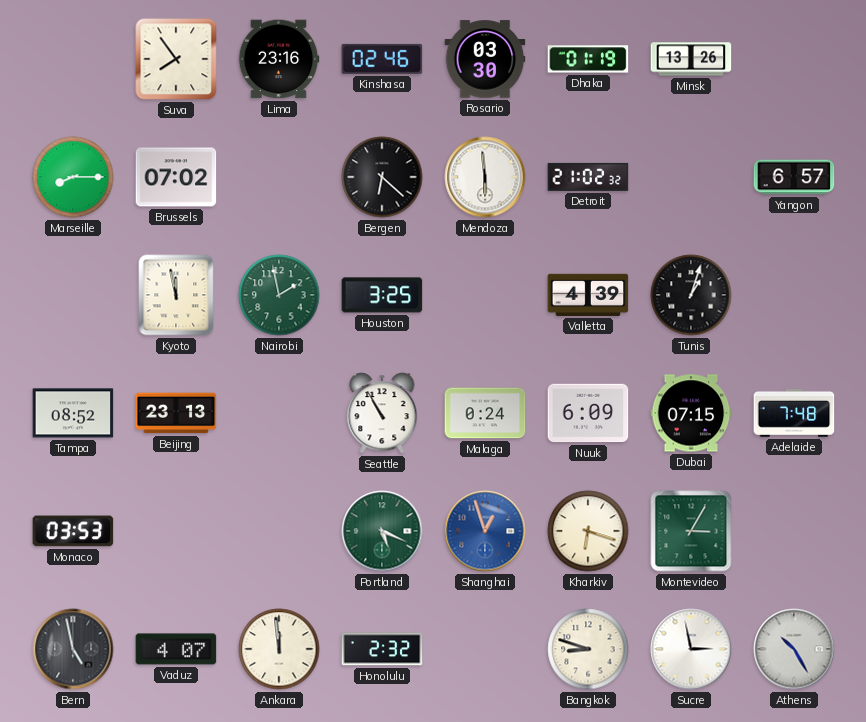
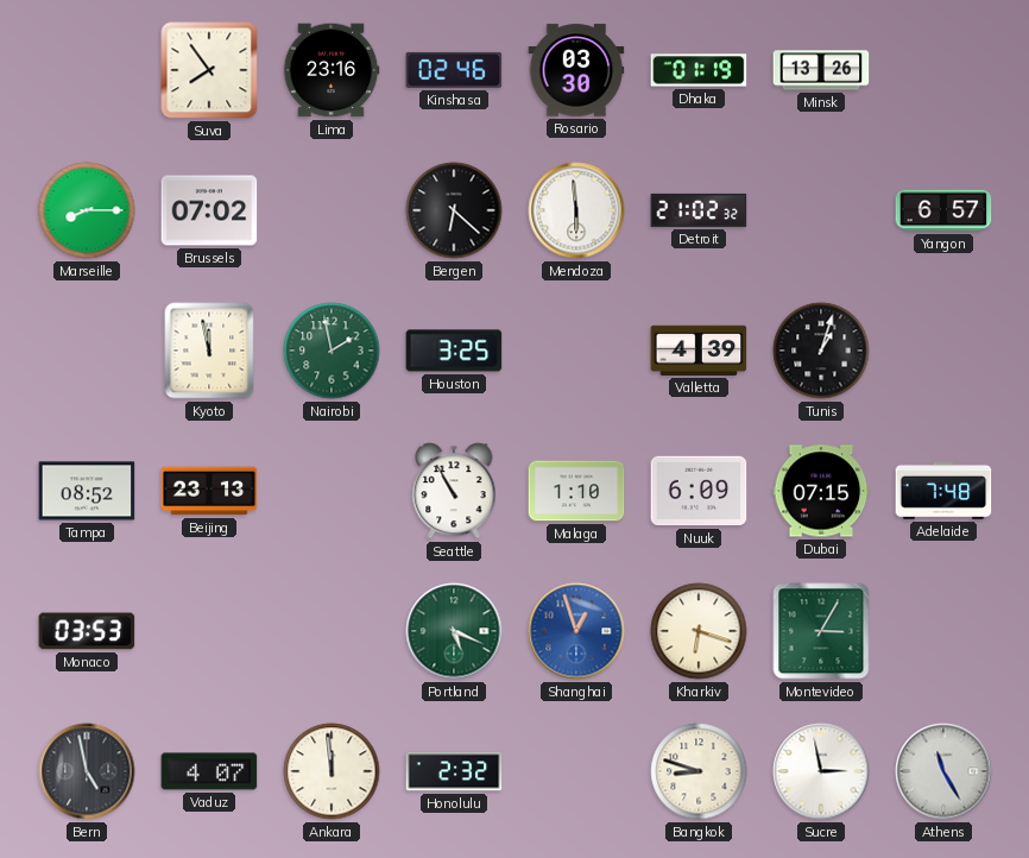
Malaga: 0:24 -> 1:10
Athens: 10:25 -> 11:25
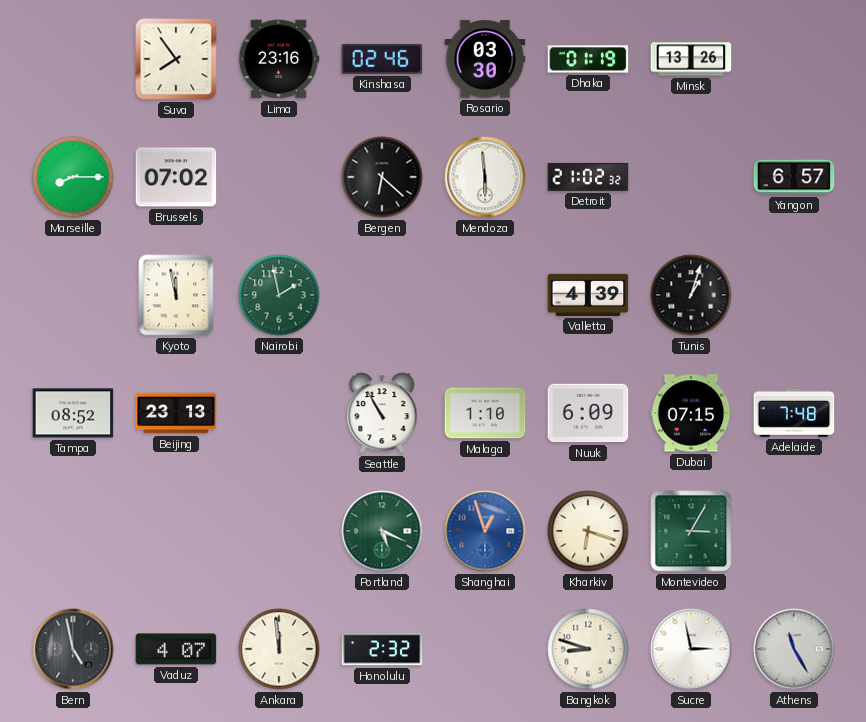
Houston: 3:25 -> none
Monaco: 03:53 -> none
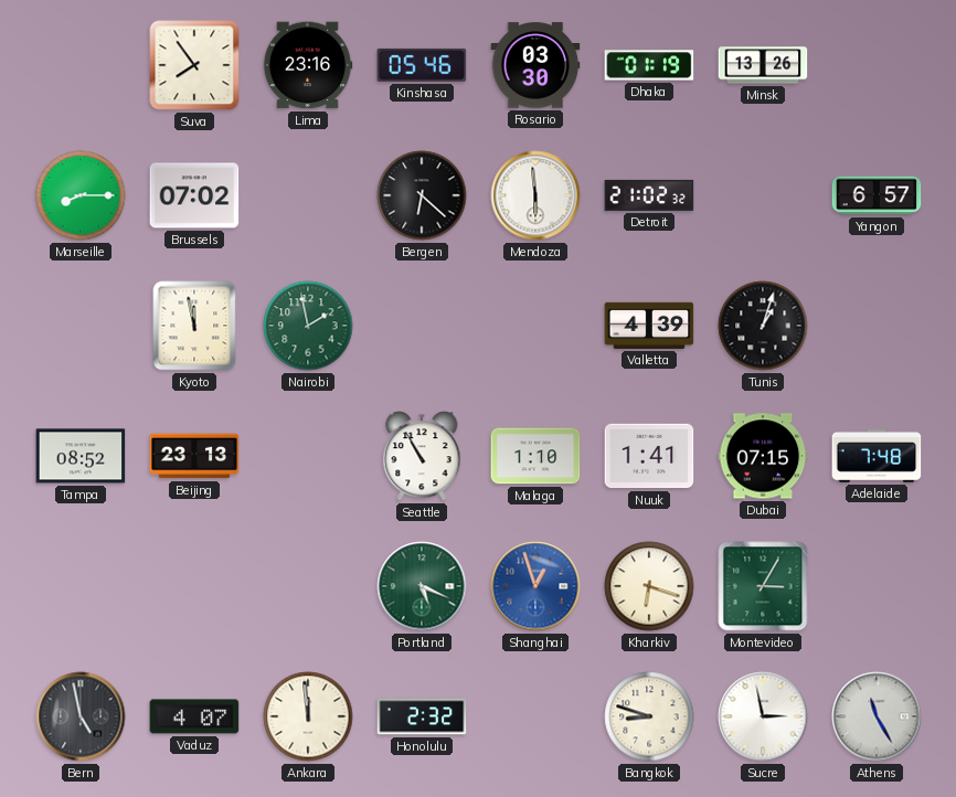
Kinshasa: 02:46 -> 05:46
Nuuk: 6:09 -> 1:41
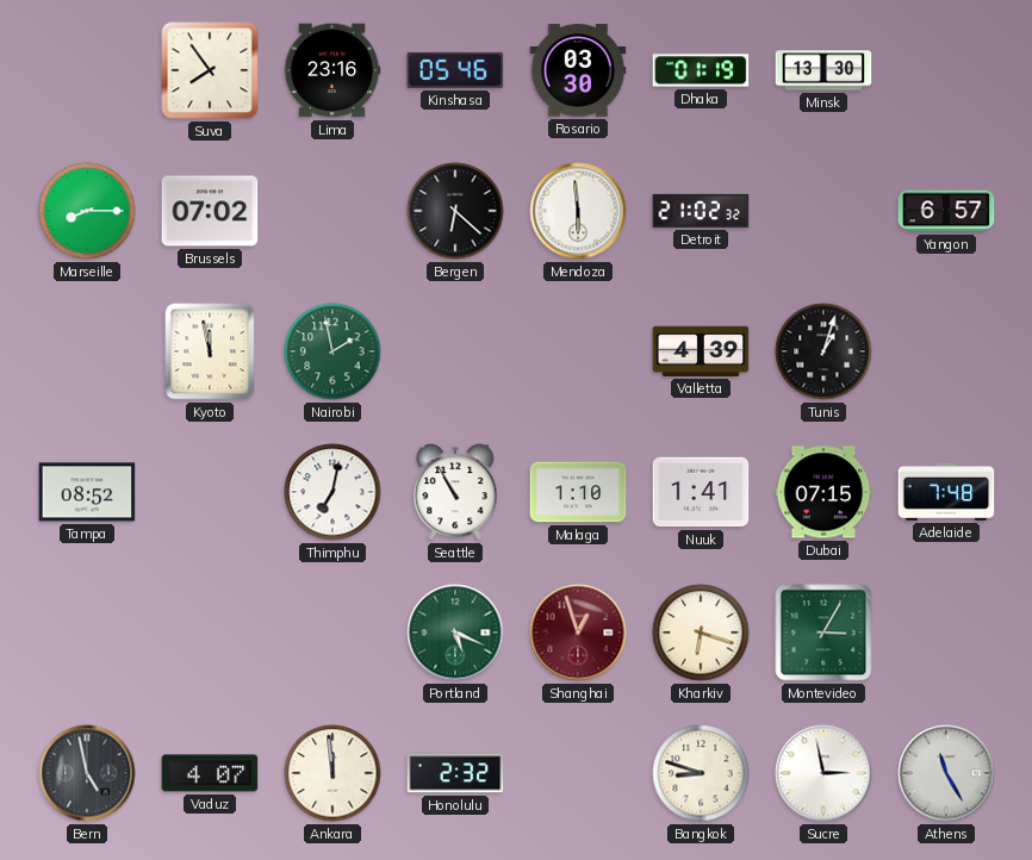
Minsk: 13:26 -> 13:30
Beijing: 23:13 -> none
Thimphu: none -> 7:02
Shanghai dial: blue -> burgundy
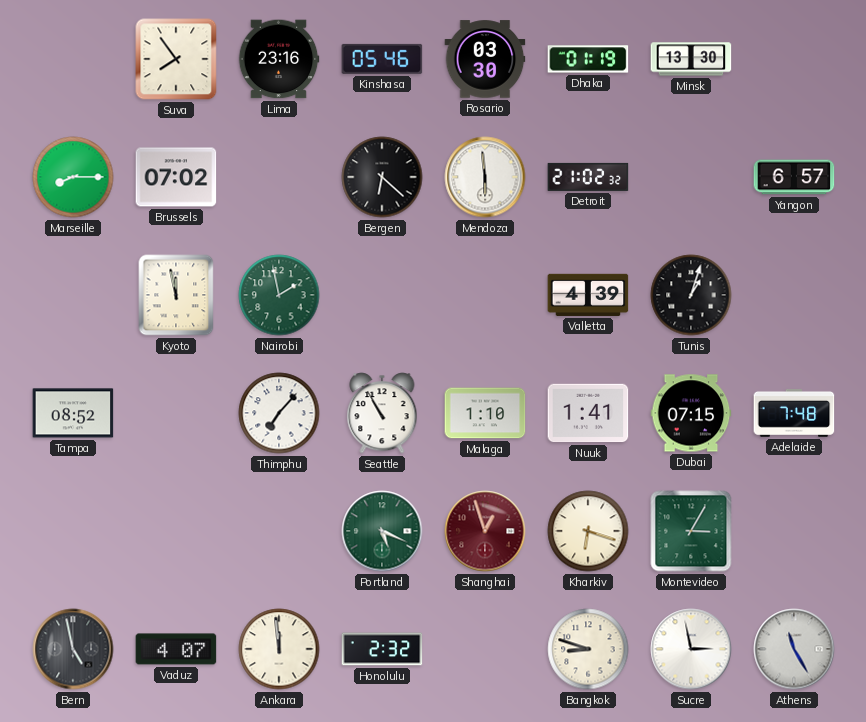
Thimphu: 7:02 -> 7:07
